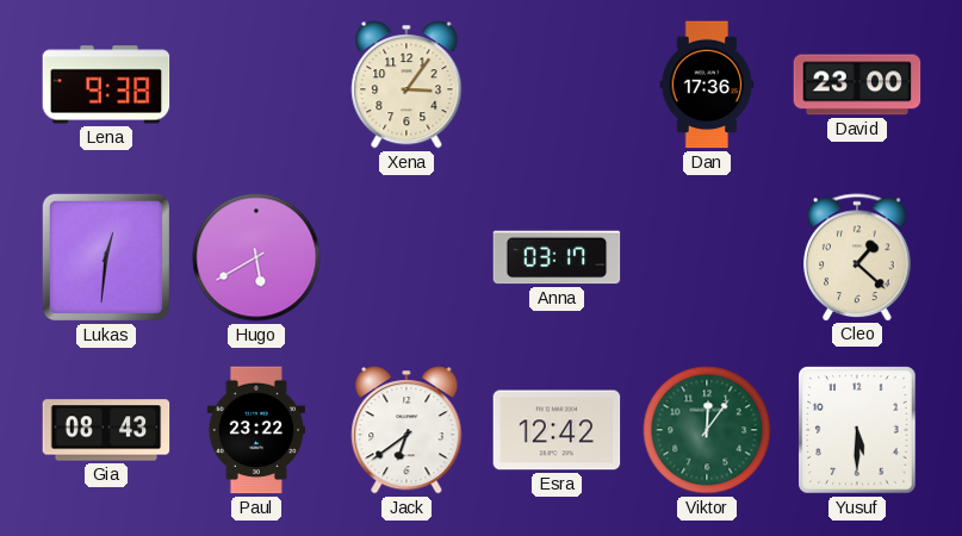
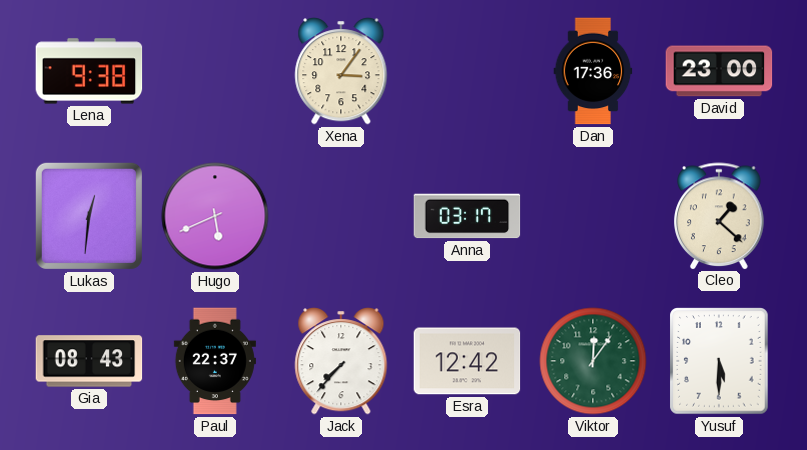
Hugo: 5:40 -> 5:41
Paul: 23:22 -> 22:37
Jack: 6:39 -> 7:37
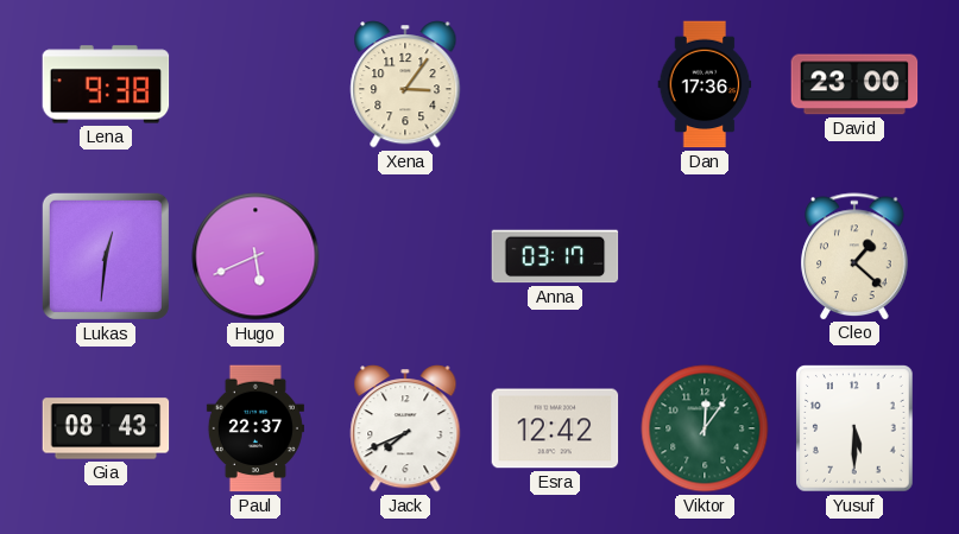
Jack: 7:37 -> 7:41
